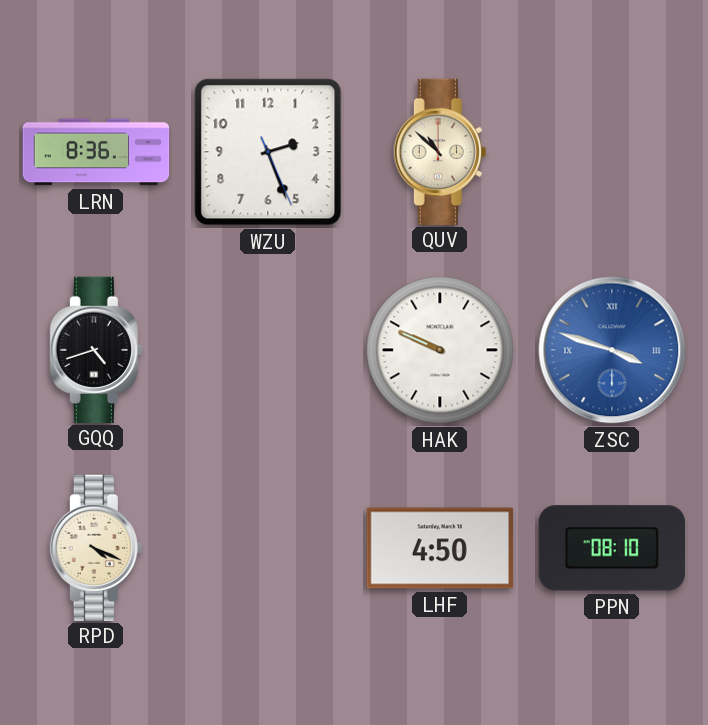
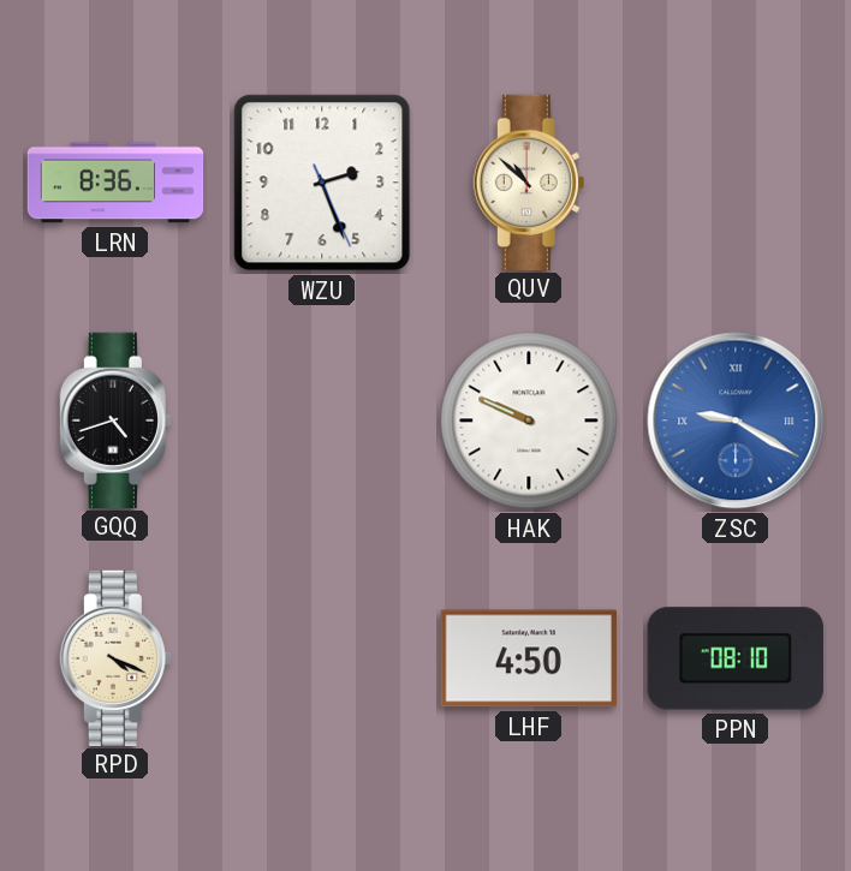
ZSC: 3:48 -> 9:20
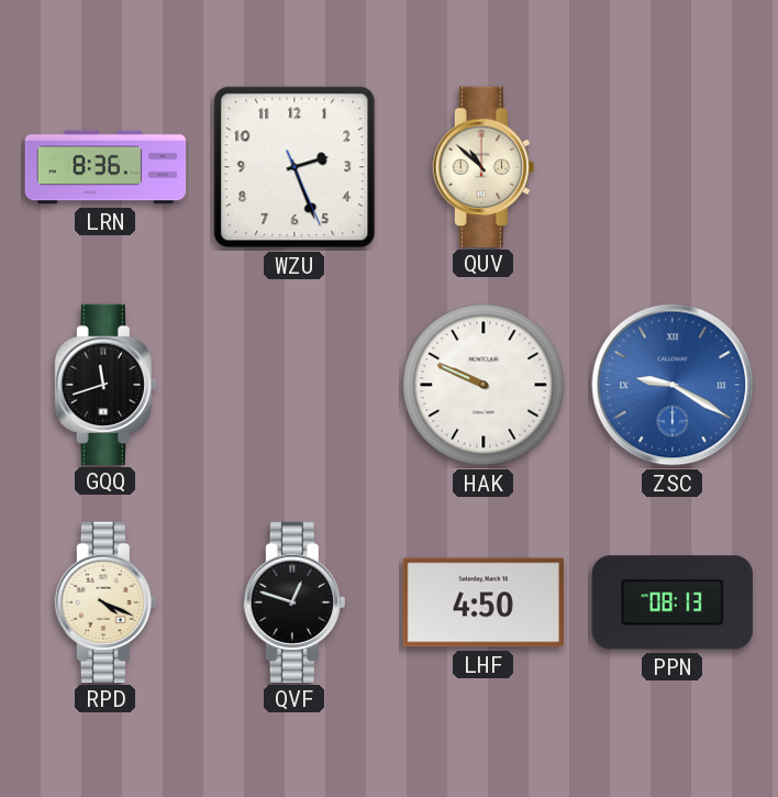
GQQ: 4:42 -> 11:42
QVF: none -> 12:48
PPN: 08:10 -> 08:13
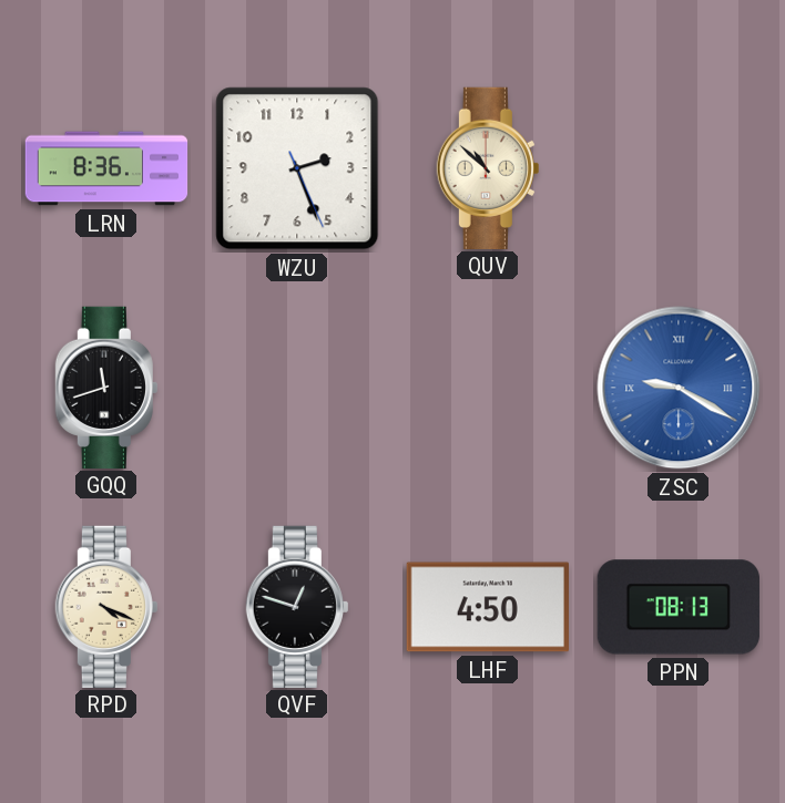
HAK: 9:49 -> none
